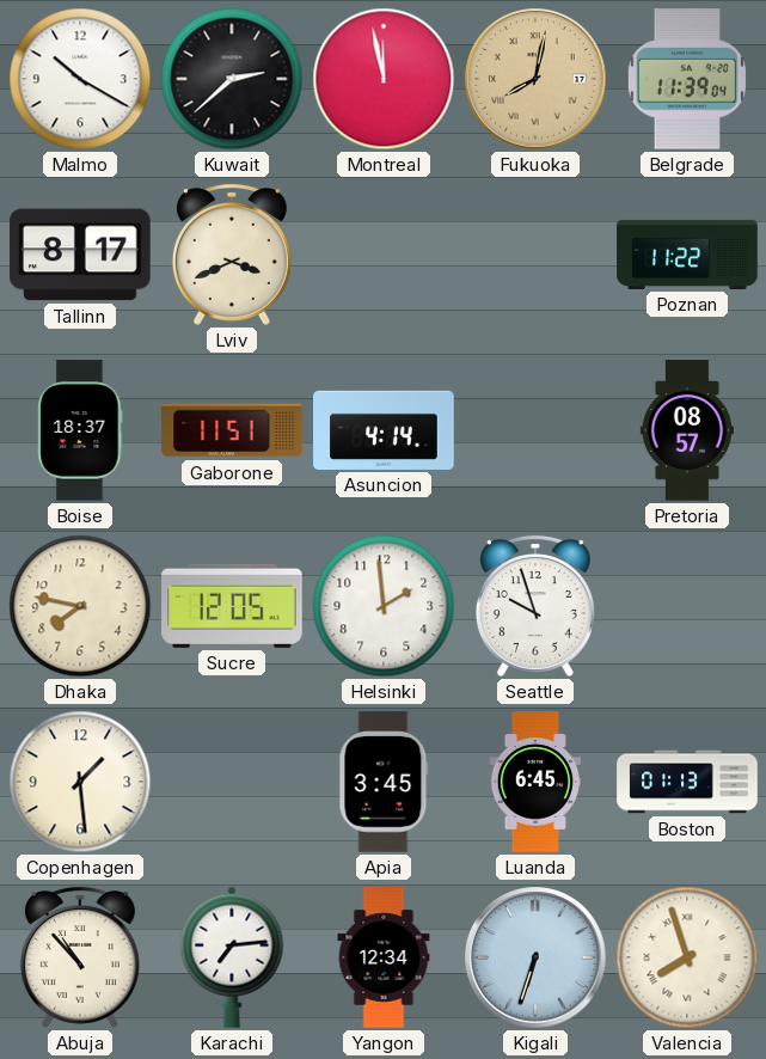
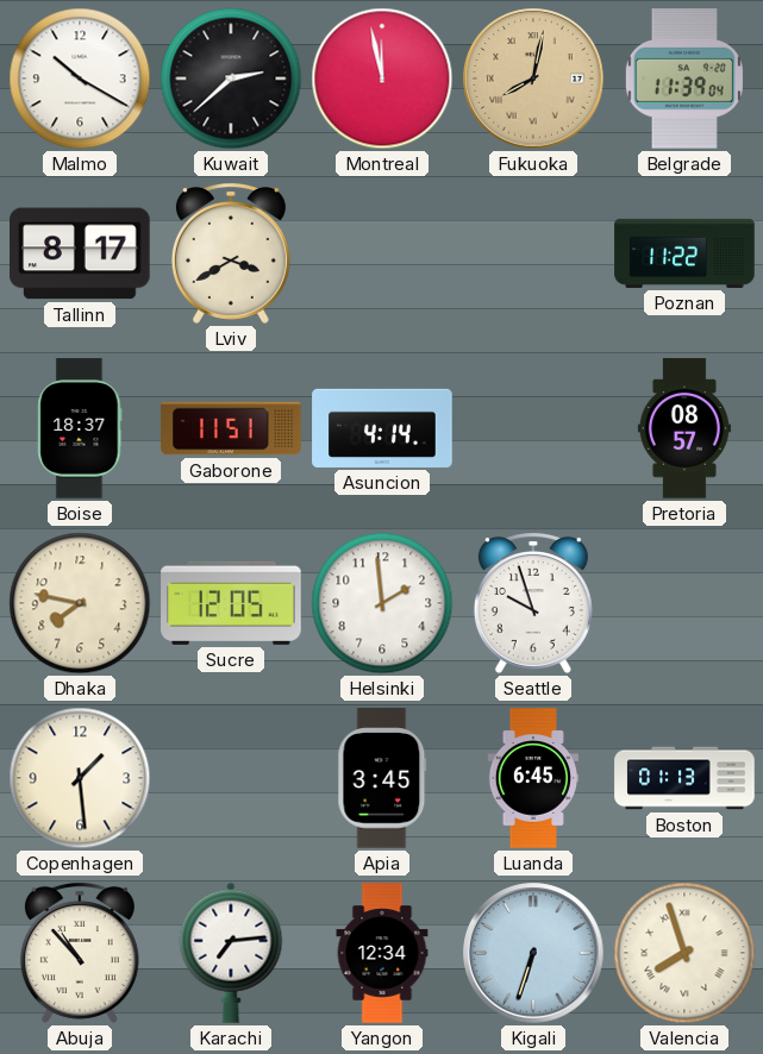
Lviv: 3:41 -> 3:40
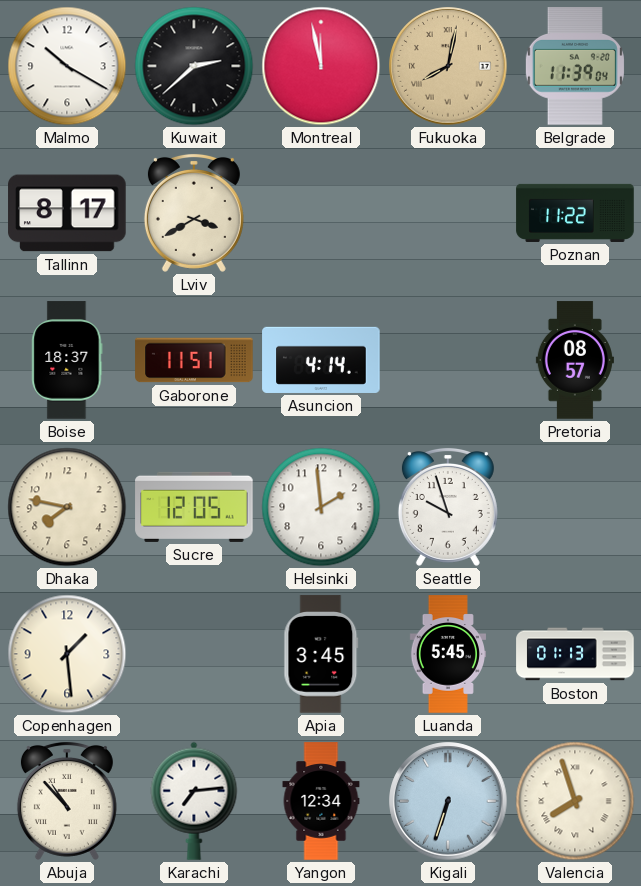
Luanda: 6:45 -> 5:45
